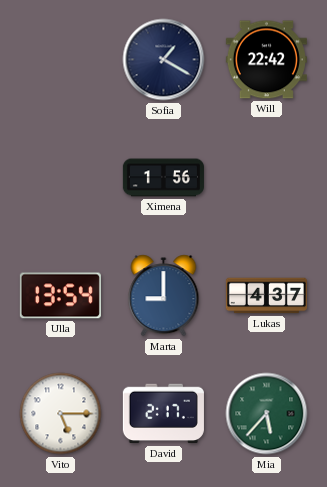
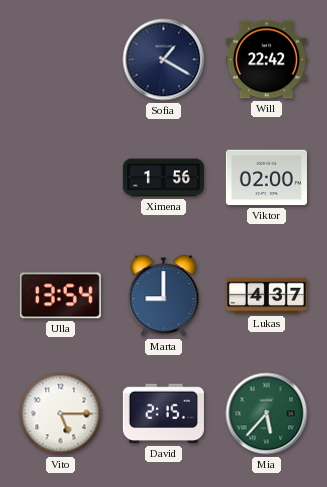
Viktor: none -> 02:00
David: 2:17 -> 2:15
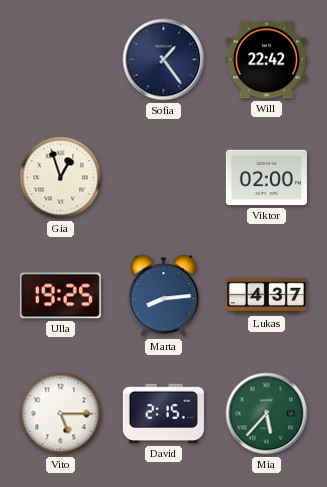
Sofia: 1:20 -> 1:24
Gia: none -> 12:57
Ximena: 1:56 -> none
Ulla: 13:54 -> 19:25
Marta: 9:00 -> 8:14
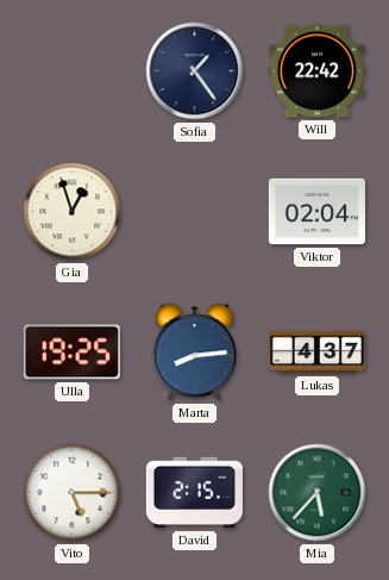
Viktor: 02:00 -> 02:04
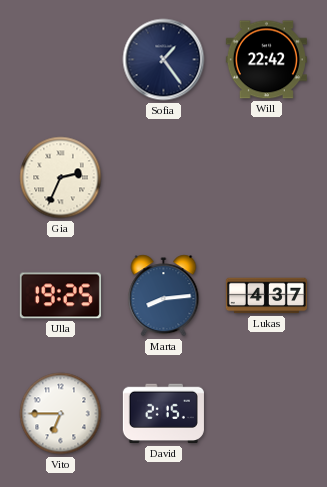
Gia: 12:57 -> 2:34
Viktor: 02:04 -> none
Vito: 5:15 -> 6:45
Mia: 5:37 -> none
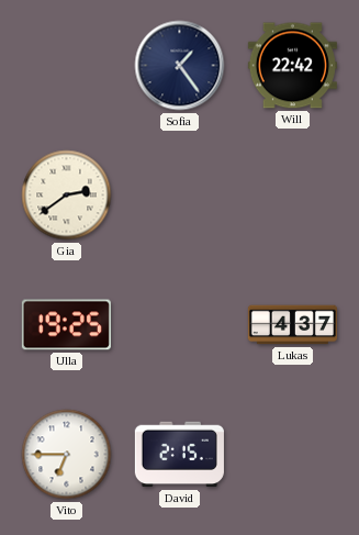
Gia: 2:34 -> 2:39
Marta: 8:14 -> none
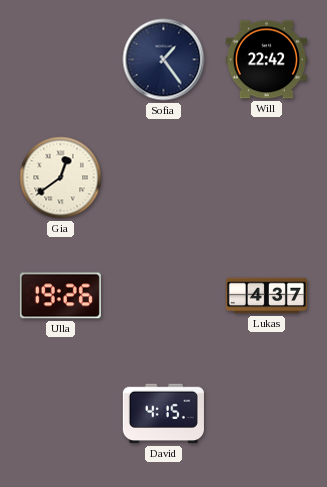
Gia: 2:39 -> 12:39
Ulla: 19:25 -> 19:26
Vito: 6:45 -> none
David: 2:15 -> 4:15
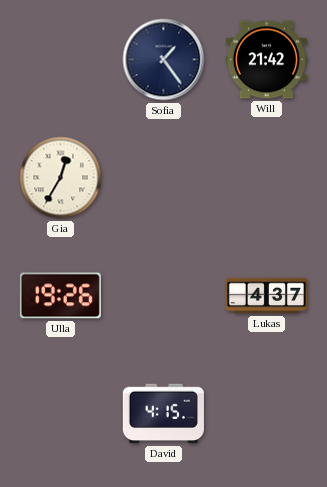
Will: 22:42 -> 21:42
Gia: 12:39 -> 12:35
